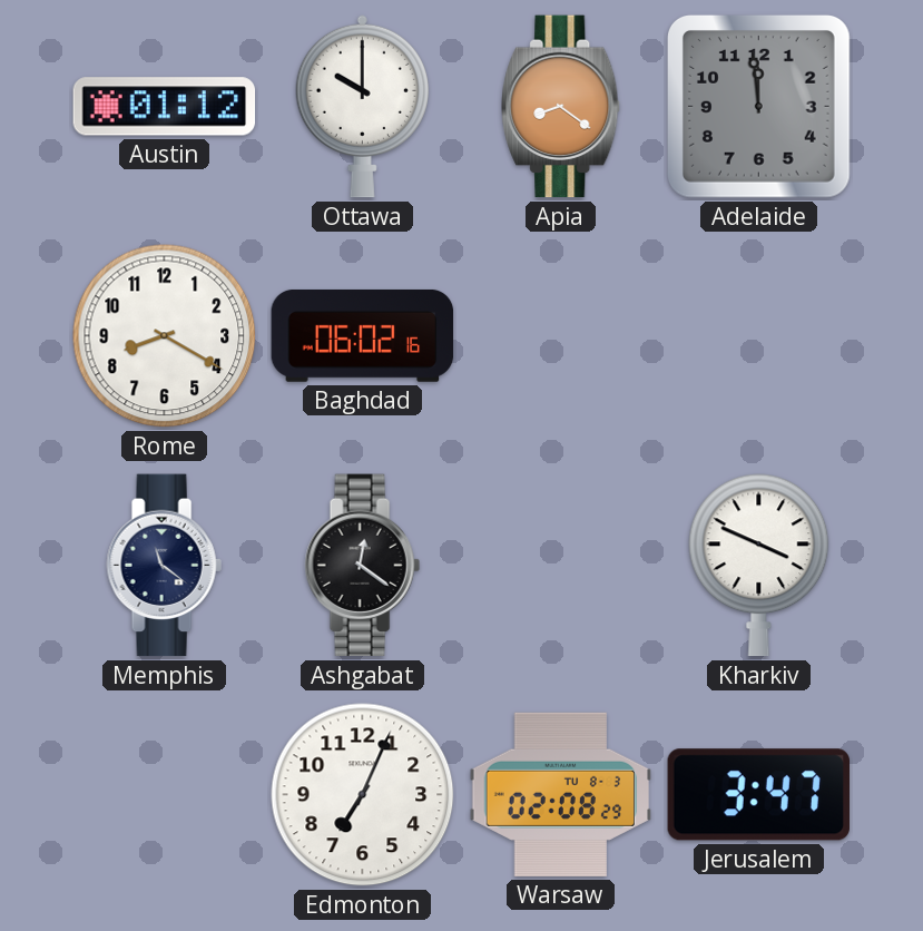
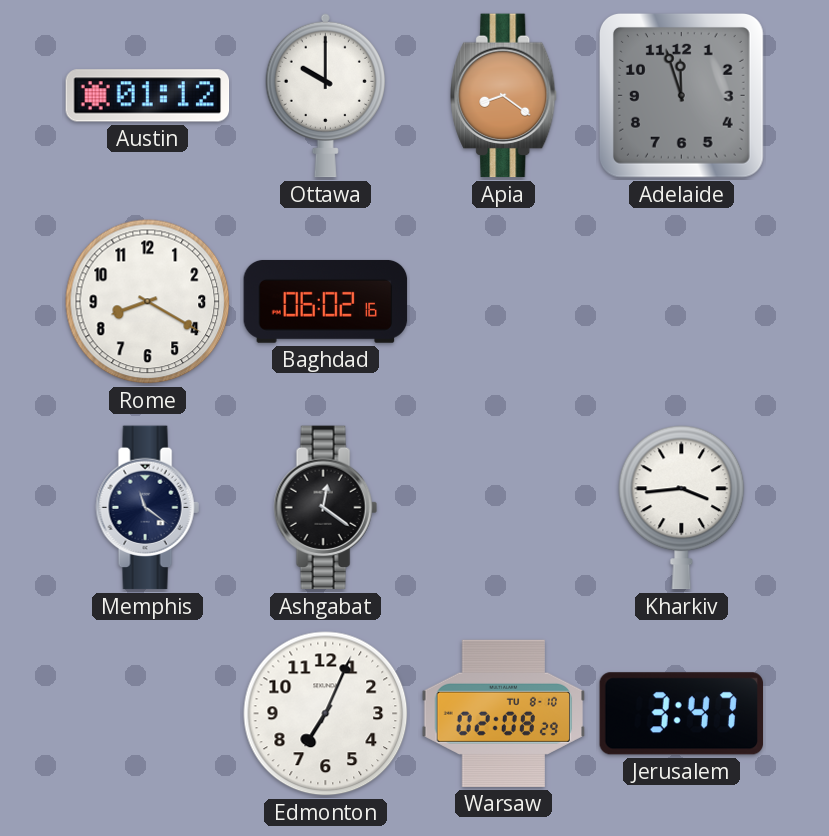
Adelaide: 11:59 -> 11:57
Kharkiv: 3:49 -> 3:44
Warsaw date: TU 8-3 -> TU 8-10
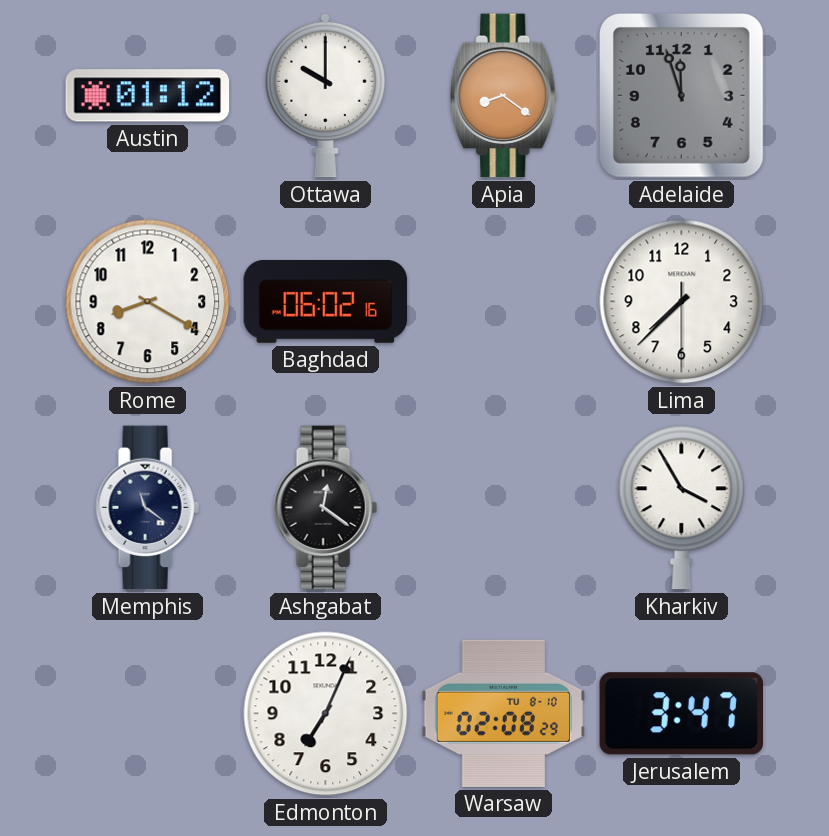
Lima: none -> 7:37
Kharkiv: 3:44 -> 3:55
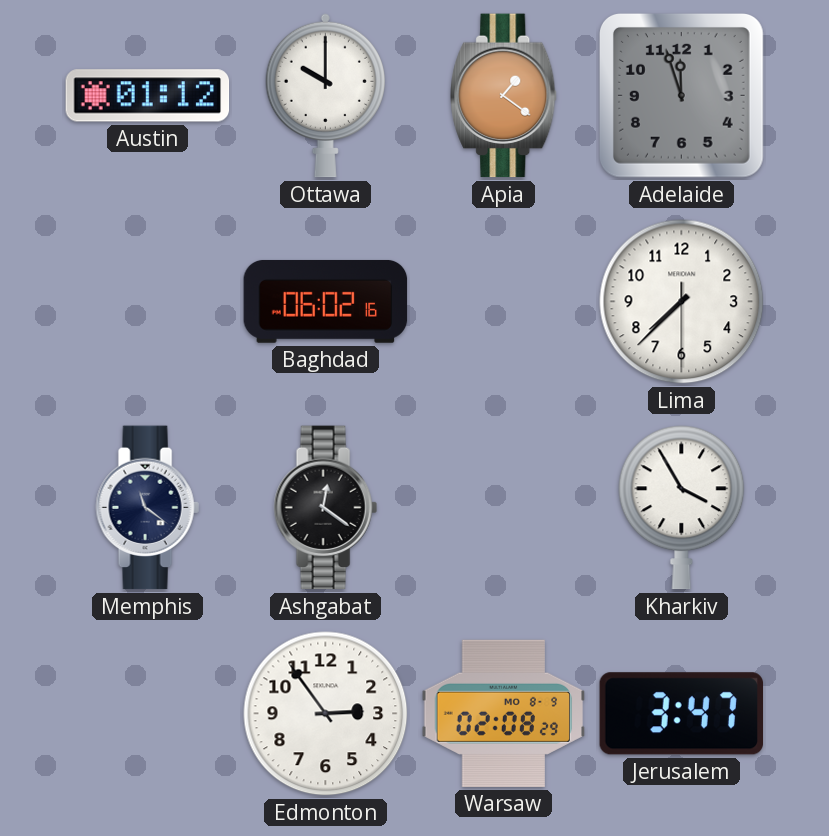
Apia: 8:21 -> 1:21
Rome: 8:20 -> none
Edmonton: 7:04 -> 2:54
Warsaw date: TU 8-10 -> MO 8-9
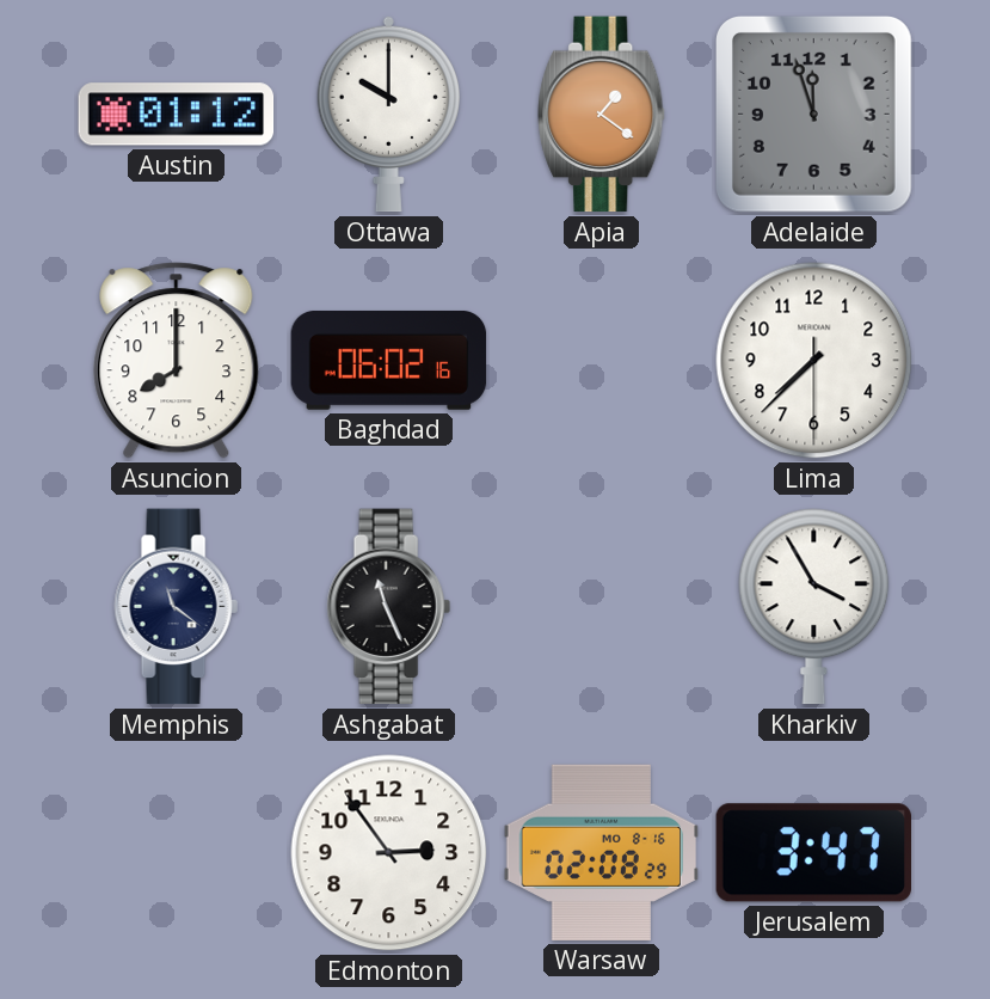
Asuncion: none -> 8:00
Ashgabat: 12:21 -> 11:26
Warsaw date: MO 8-9 -> MO 8-16
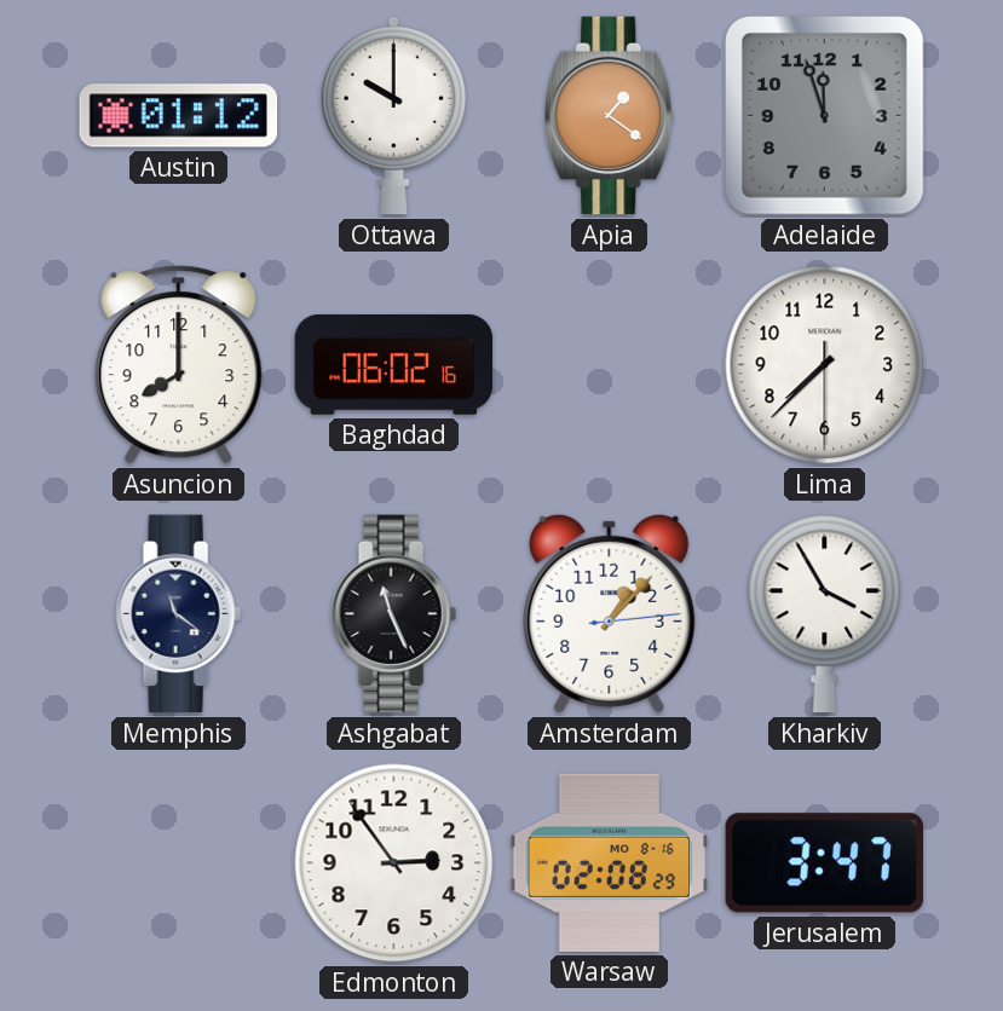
Amsterdam: none -> 1:07
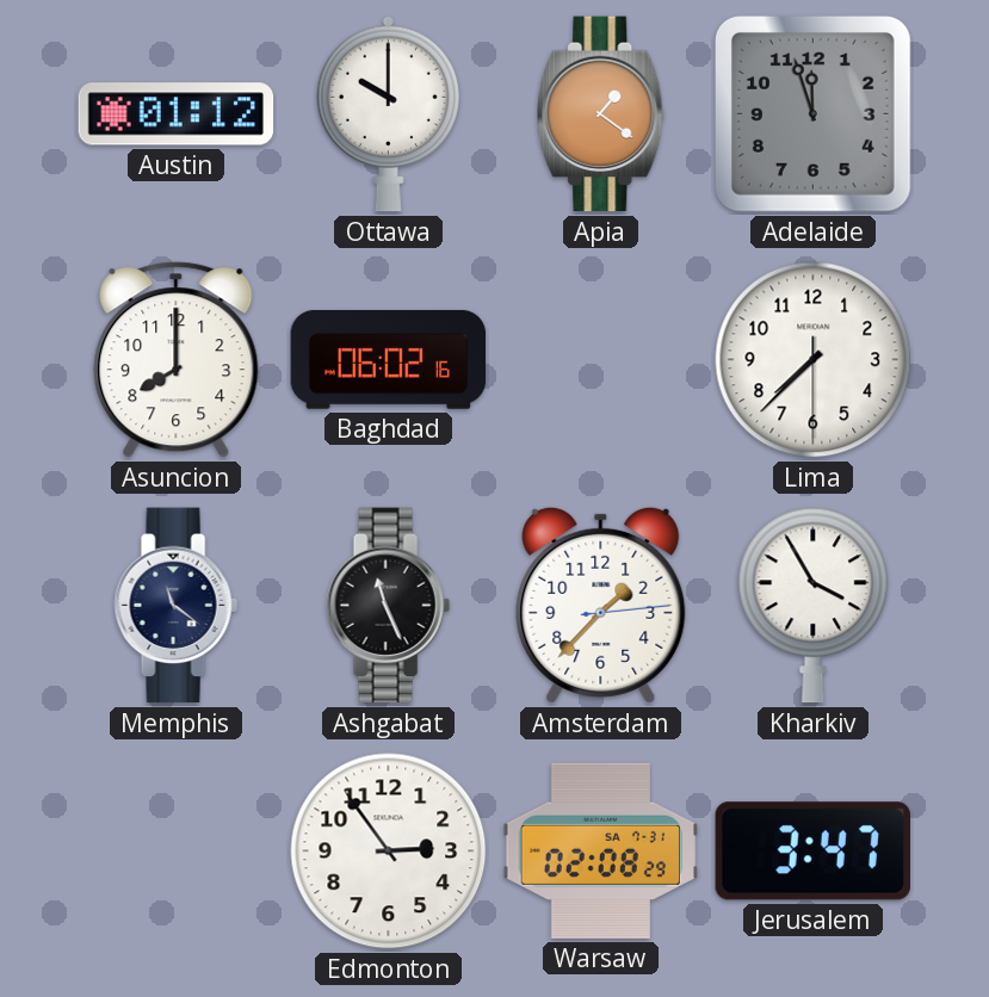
Amsterdam: 1:07 -> 1:37
Warsaw date: MO 8-16 -> SA 7-31
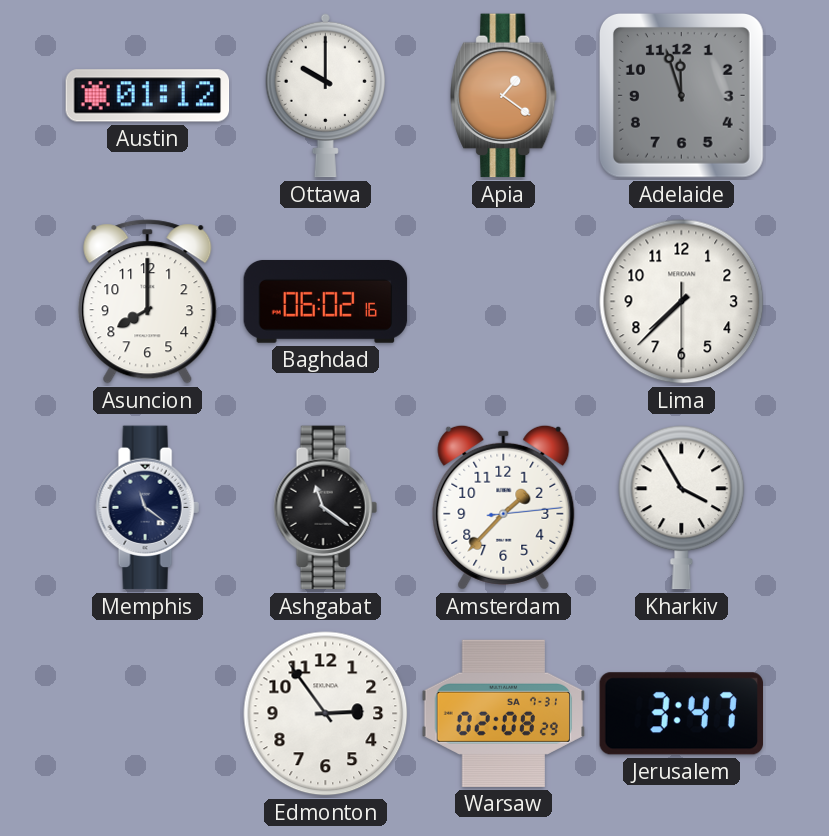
Ashgabat: 11:26 -> 11:21
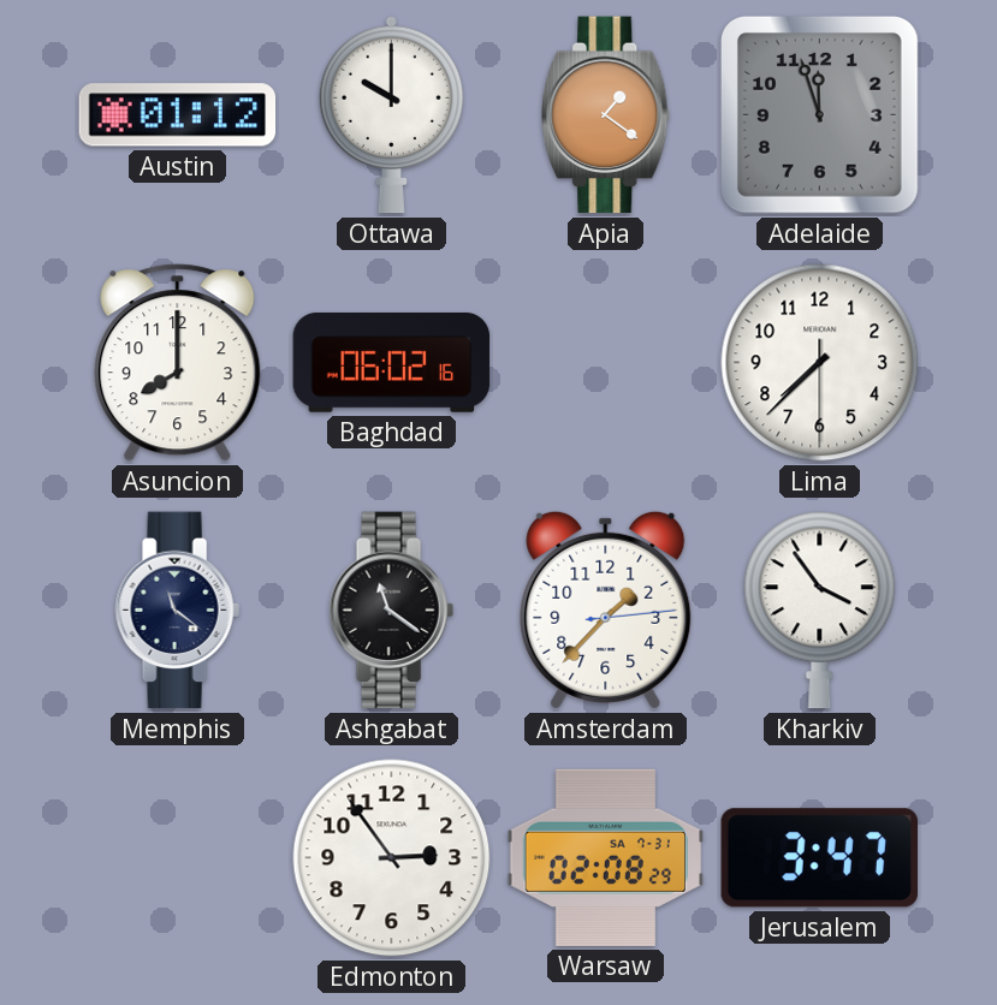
Kharkiv: 3:55 -> 3:54
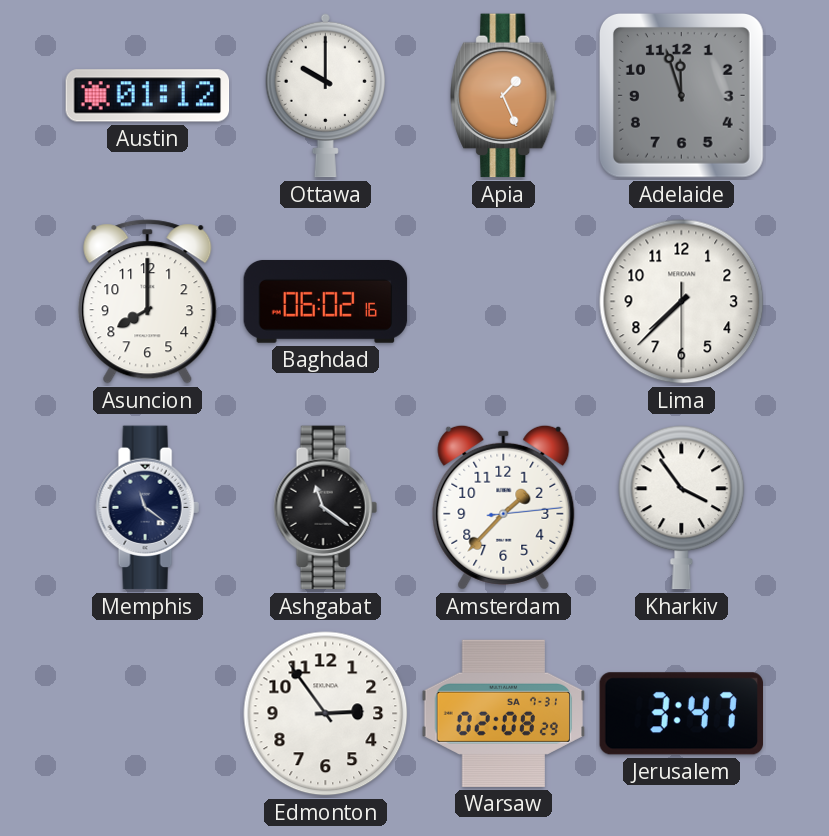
Apia: 1:21 -> 1:26
